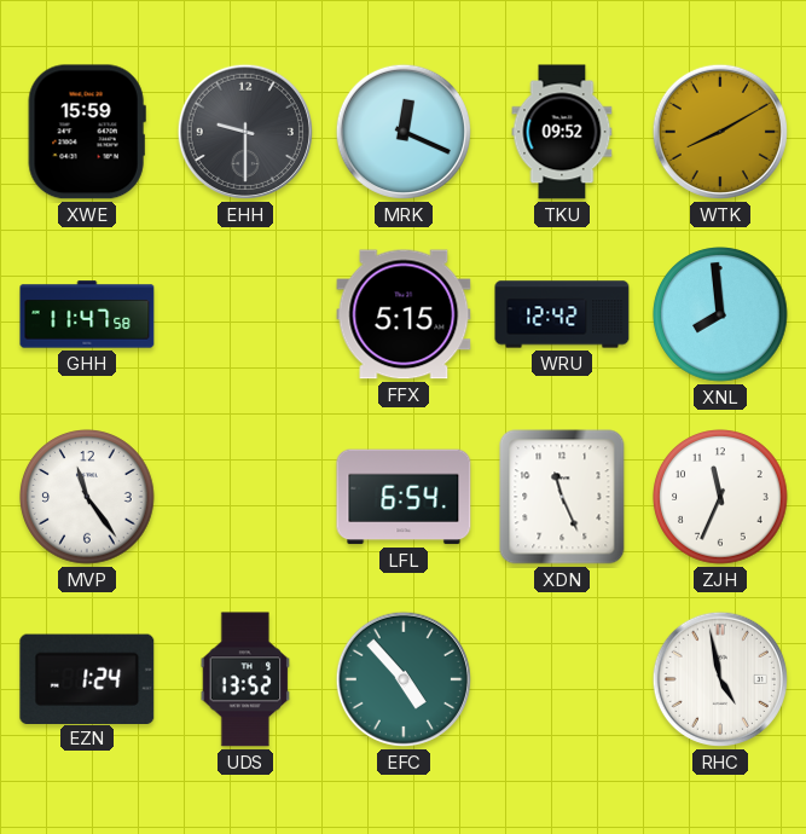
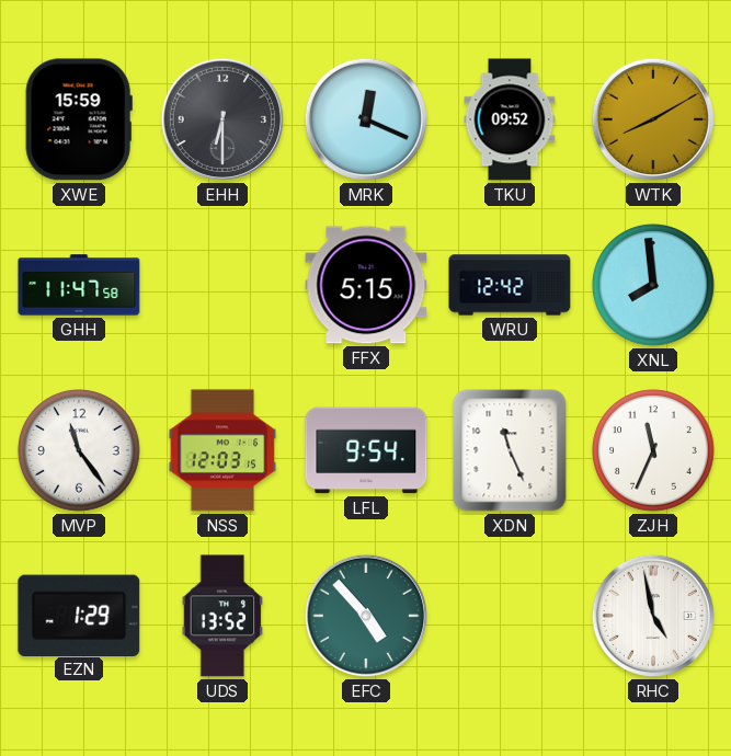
EHH: 9:30 -> 6:30
NSS: none -> 12:03
LFL: 6:54 -> 9:54
EZN: 1:24 -> 1:29
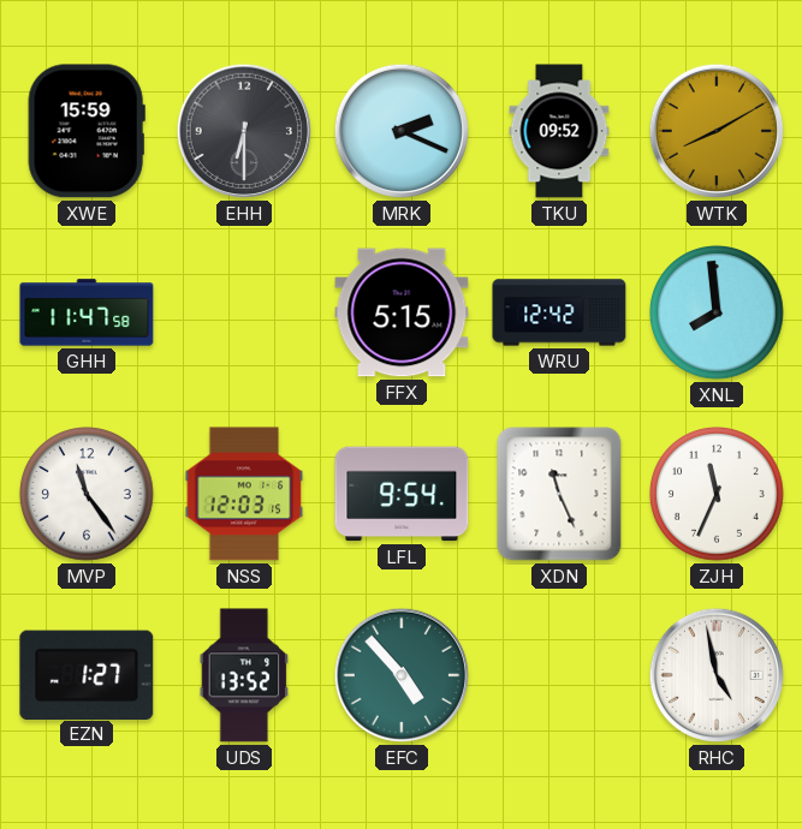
MRK: 12:19 -> 2:19
EZN: 1:29 -> 1:27
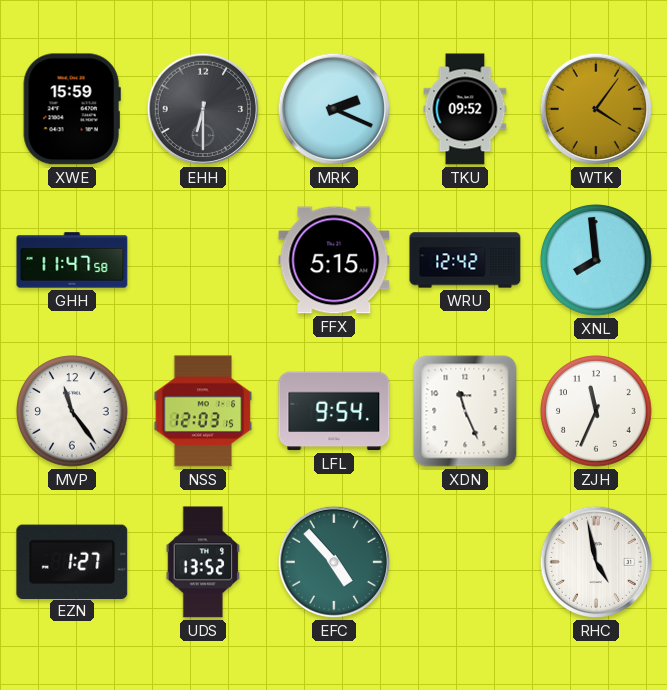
WTK: 8:10 -> 4:06
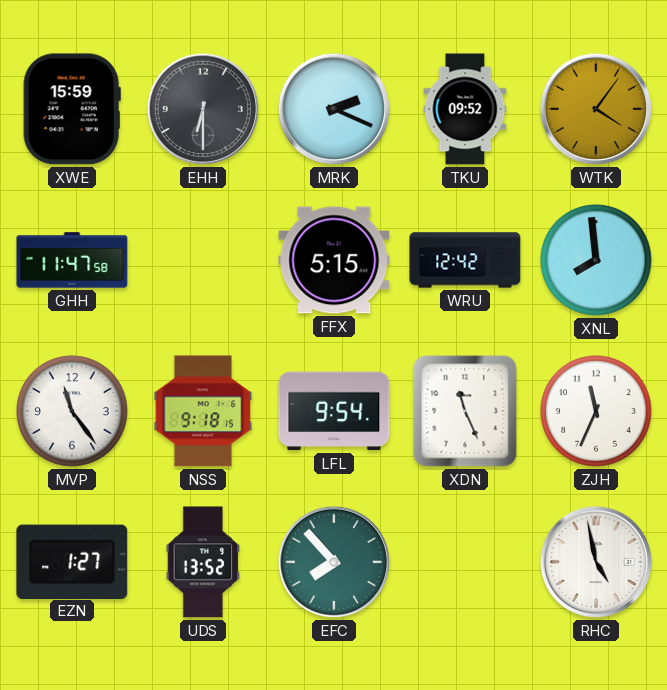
NSS: 12:03 -> 9:18
EFC: 4:53 -> 7:53
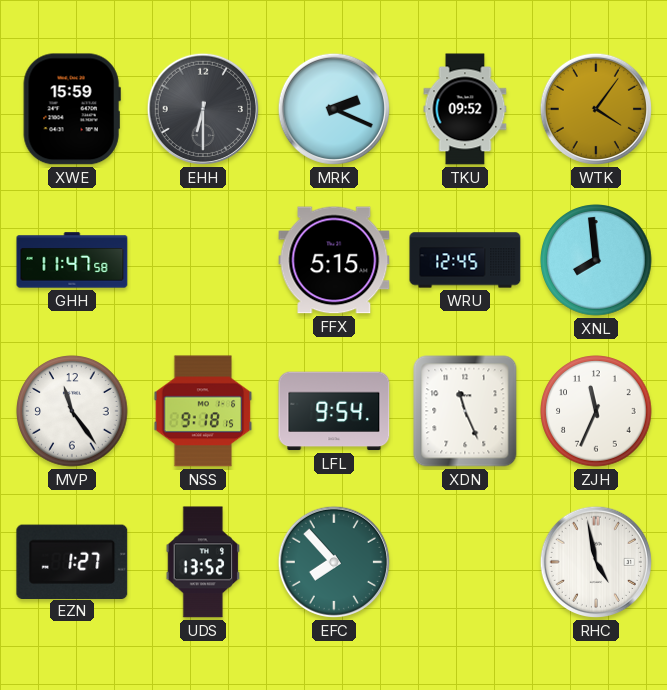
WRU: 12:42 -> 12:45
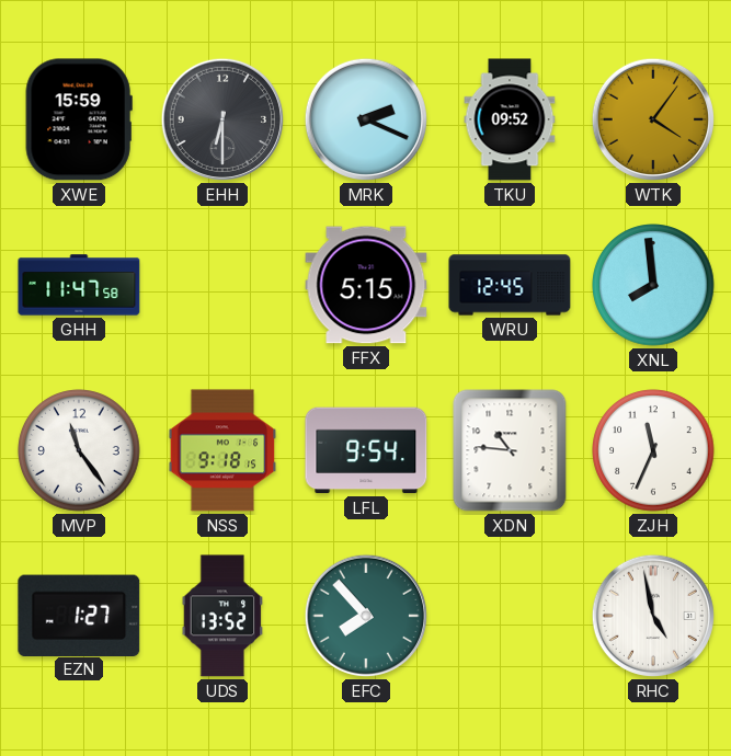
XDN: 11:26 -> 10:46
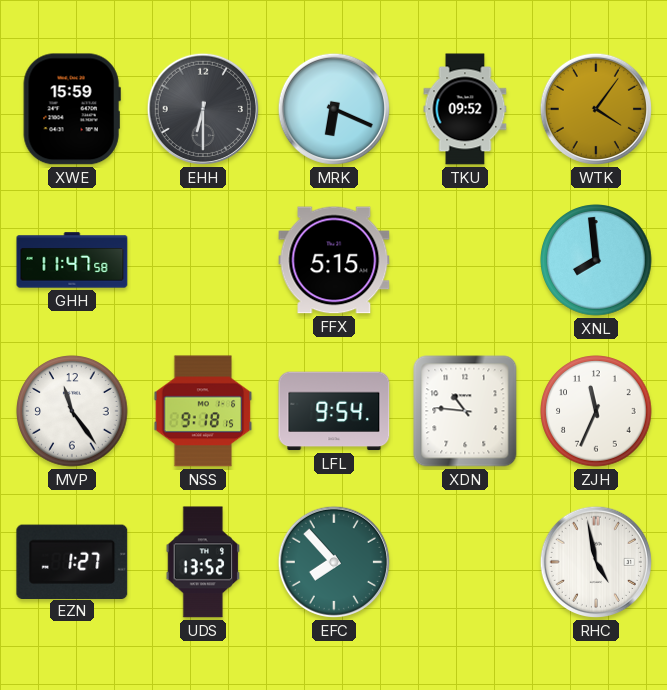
MRK: 2:19 -> 6:19
WRU: 12:45 -> none
